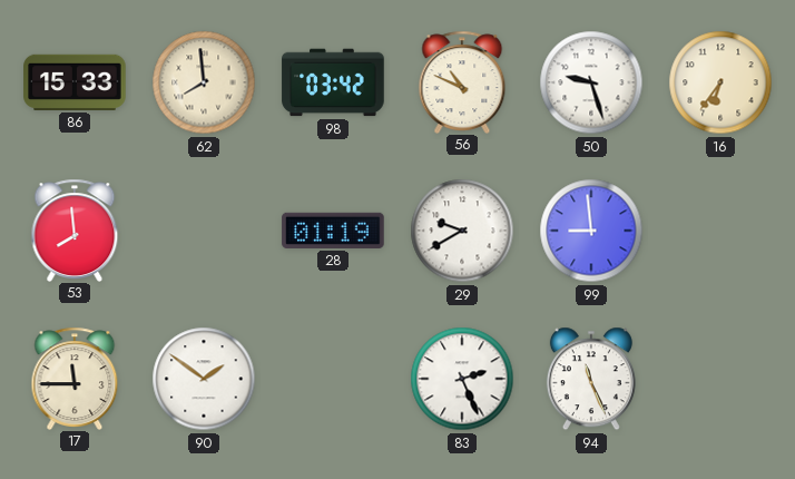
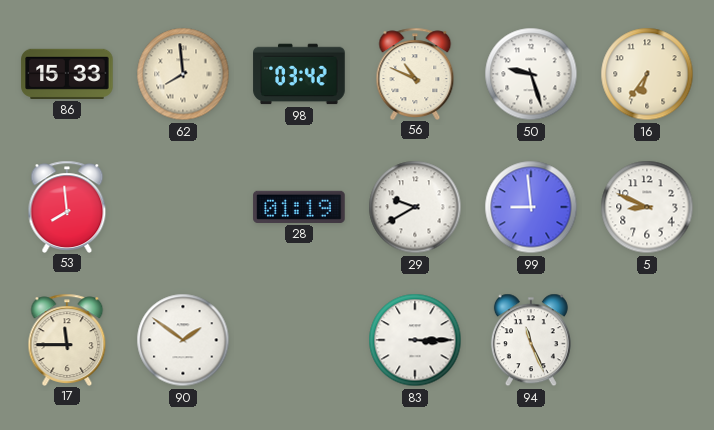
5: none -> 8:49
83: 2:26 -> 3:15
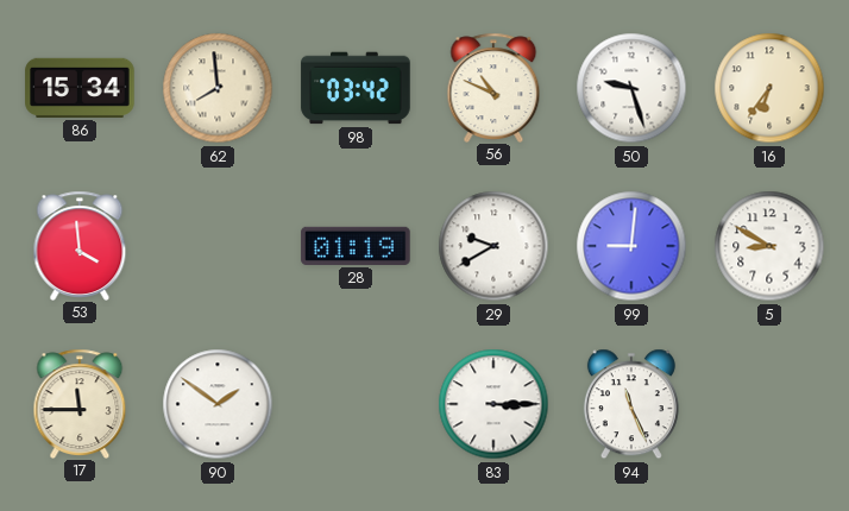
86: 15:33 -> 15:34
53: 7:59 -> 3:59
99: 8:59 -> 9:01
5: 8:49 -> 8:50
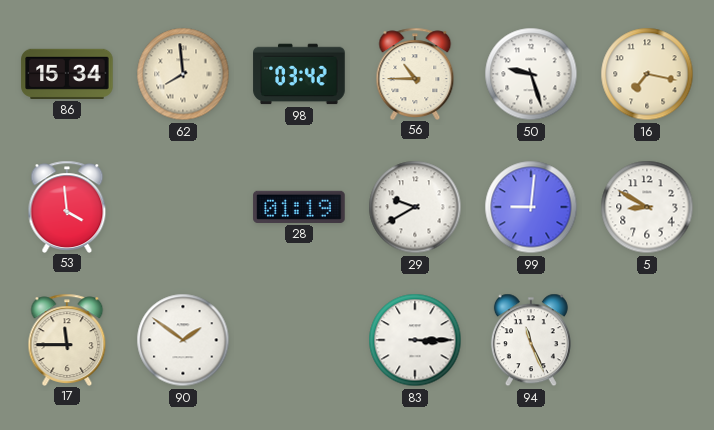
56: 10:49 -> 10:45
16: 6:36 -> 7:17
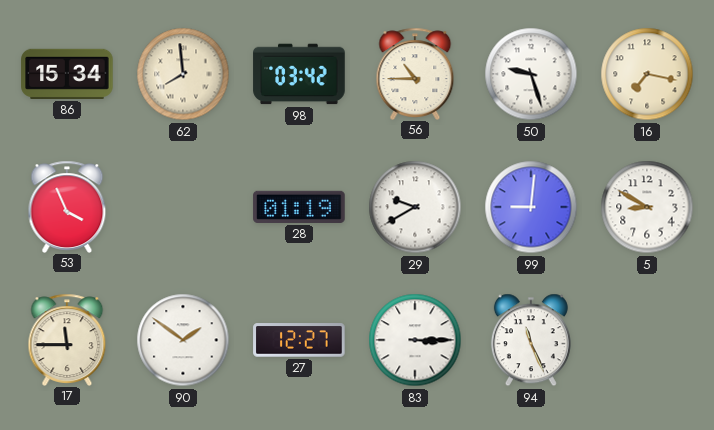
53: 3:59 -> 3:56
27: none -> 12:27
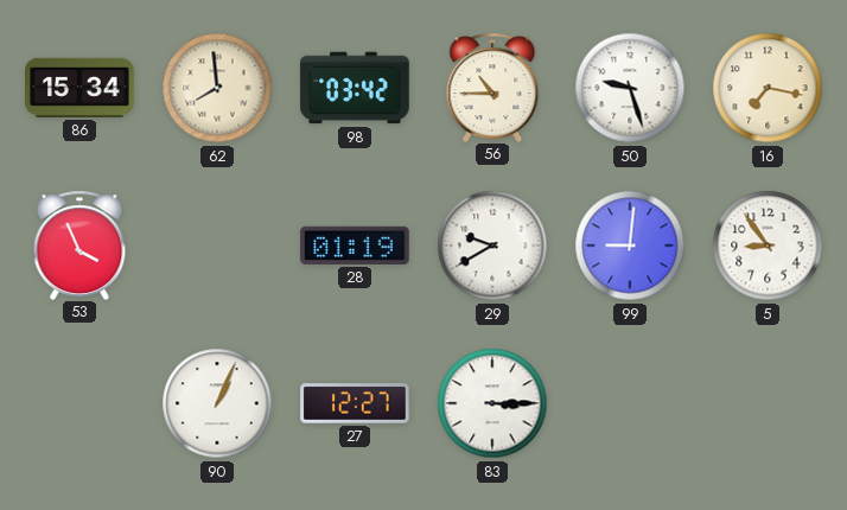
5: 8:50 -> 8:54
17: 11:45 -> none
90: 1:51 -> 1:04
94: 11:26 -> none
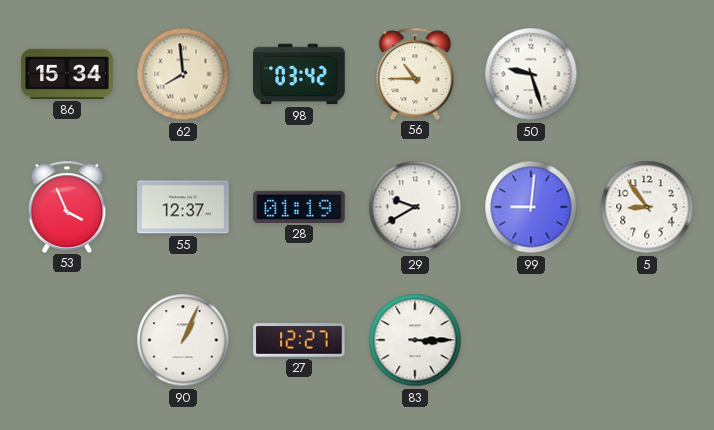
16: 7:17 -> none
55: none -> 12:37
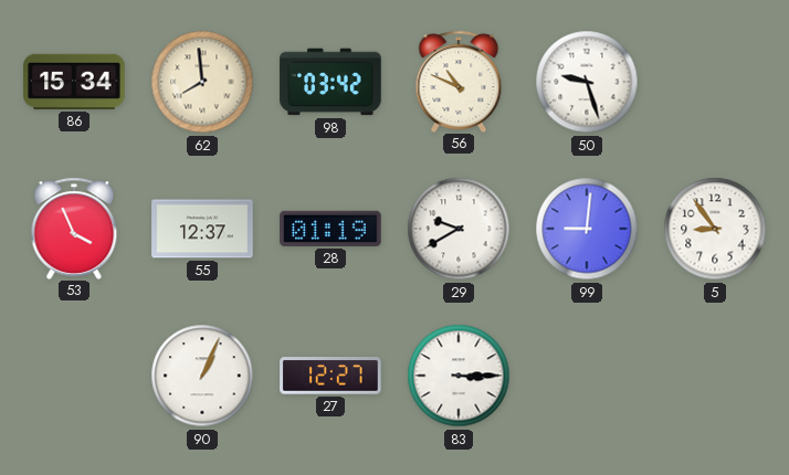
56: 10:45 -> 10:49
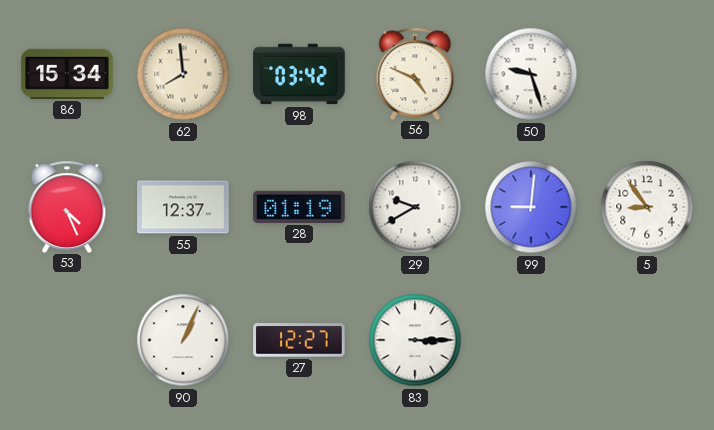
56: 10:49 -> 4:49
53: 3:56 -> 4:26
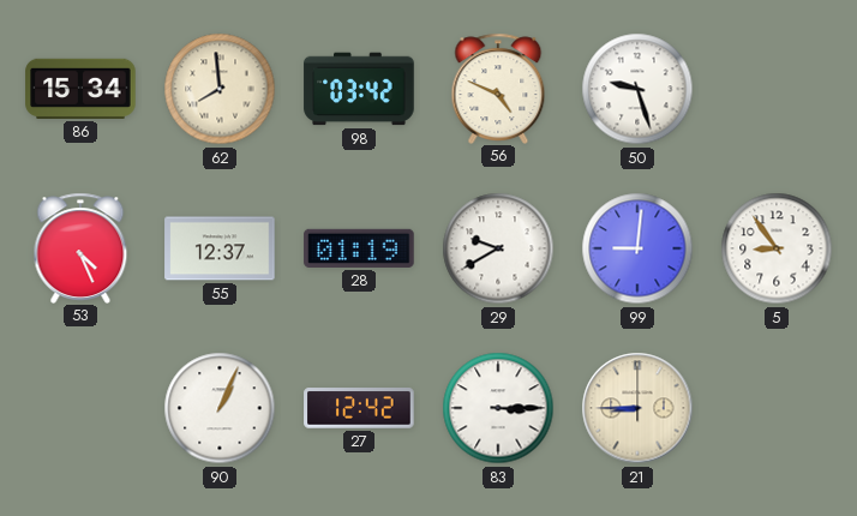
27: 12:27 -> 12:42
21: none -> 8:45
